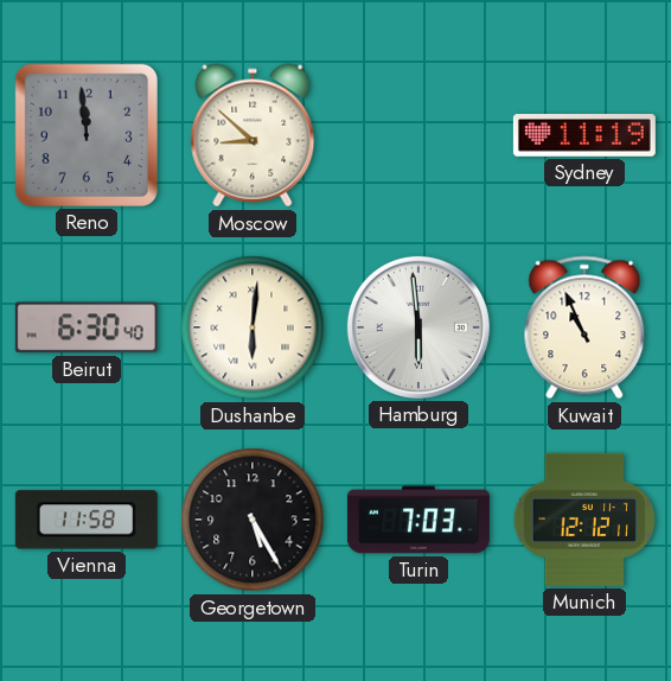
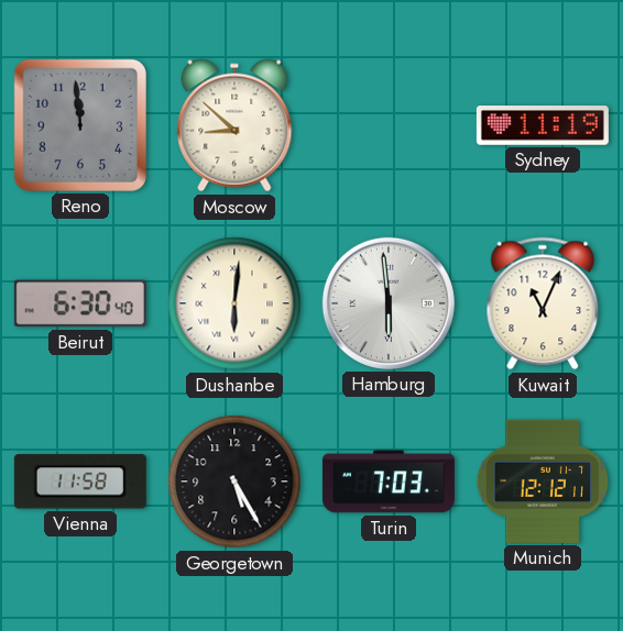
Kuwait: 10:56 -> 11:04
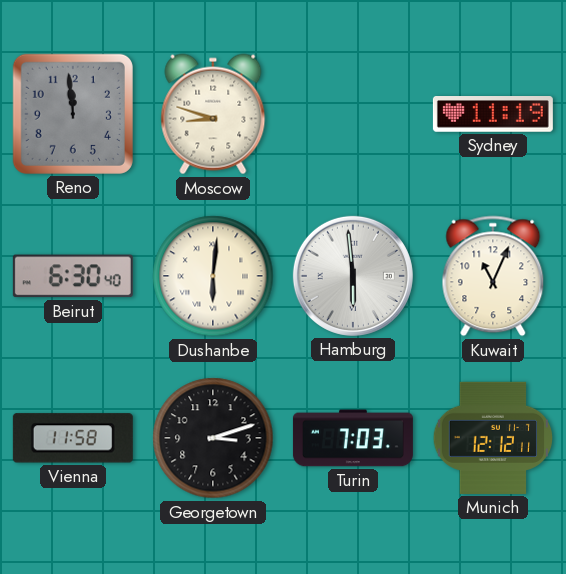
Moscow: 8:52 -> 8:48
Georgetown: 5:25 -> 3:12
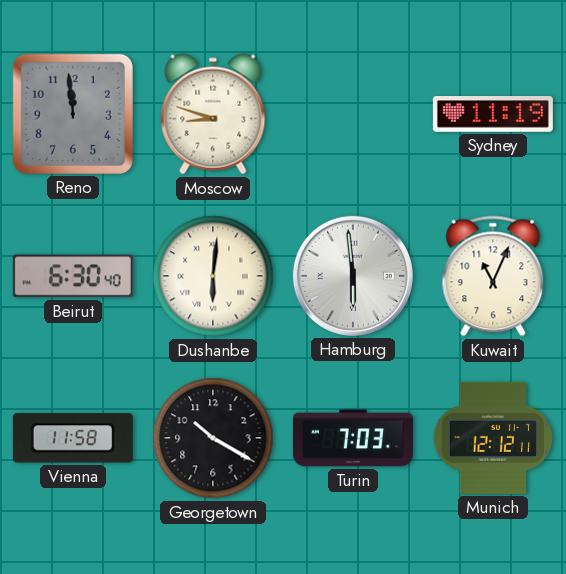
Georgetown: 3:12 -> 10:20
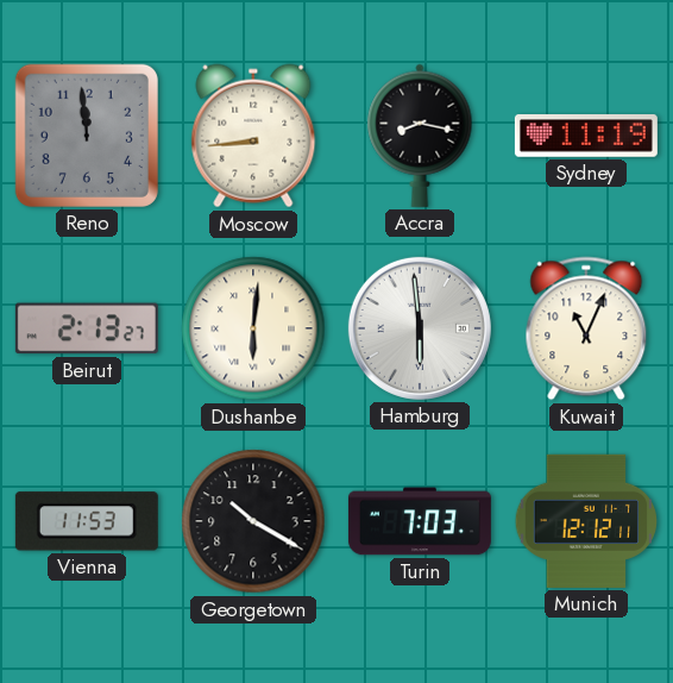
Moscow: 8:48 -> 8:44
Accra: none -> 8:17
Beirut: 6:30 -> 2:13
Vienna: 11:58 -> 11:53
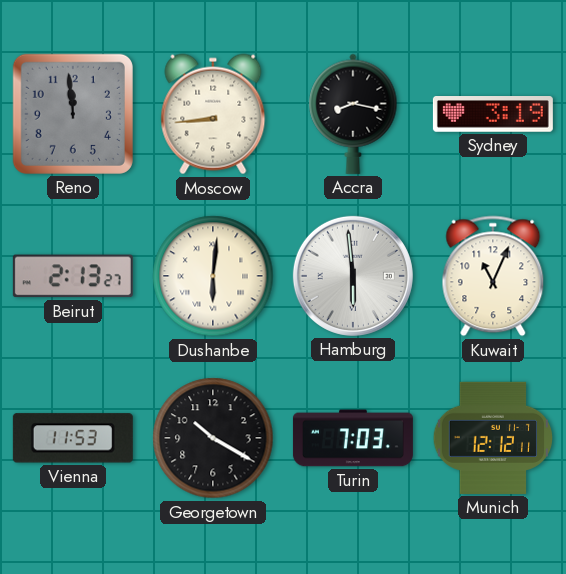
Sydney: 11:19 -> 3:19
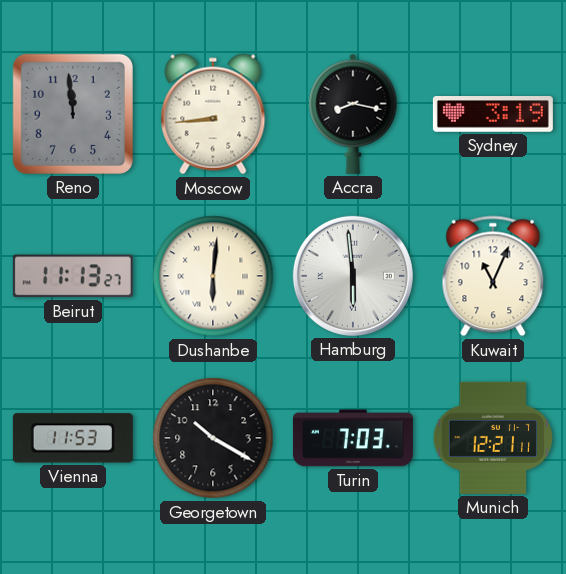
Beirut: 2:13 -> 11:13
Munich: 12:12 -> 12:21
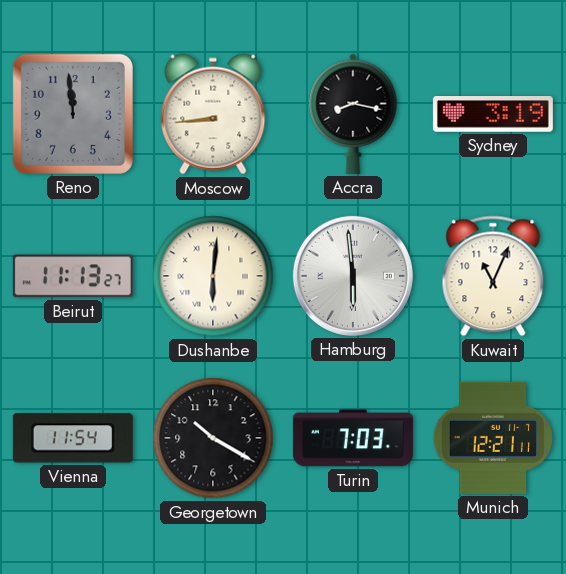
Vienna: 11:53 -> 11:54
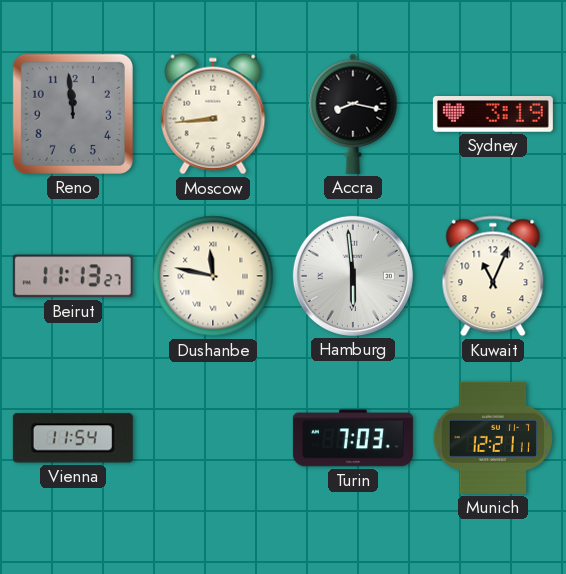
Dushanbe: 6:01 -> 11:47
Georgetown: 10:20 -> none
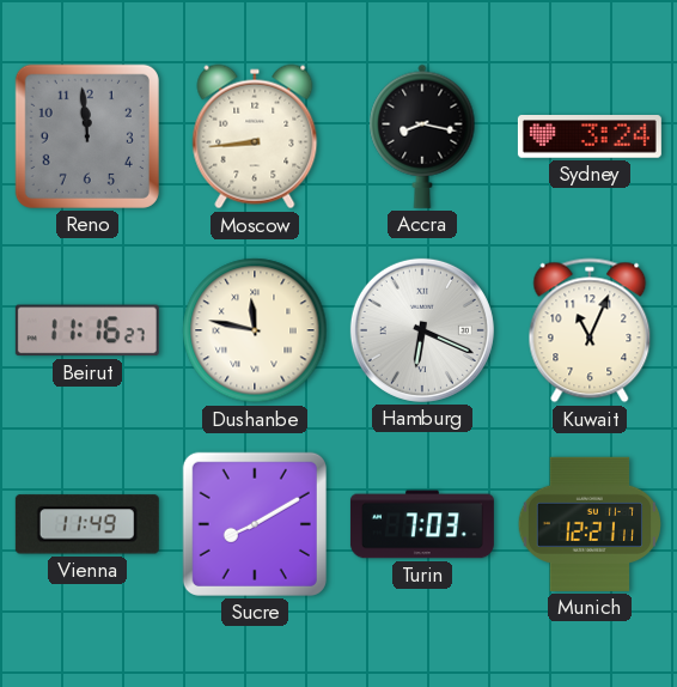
Sydney: 3:19 -> 3:24
Beirut: 11:13 -> 11:16
Hamburg: 5:59 -> 6:19
Vienna: 11:54 -> 11:49
Sucre: none -> 8:10
